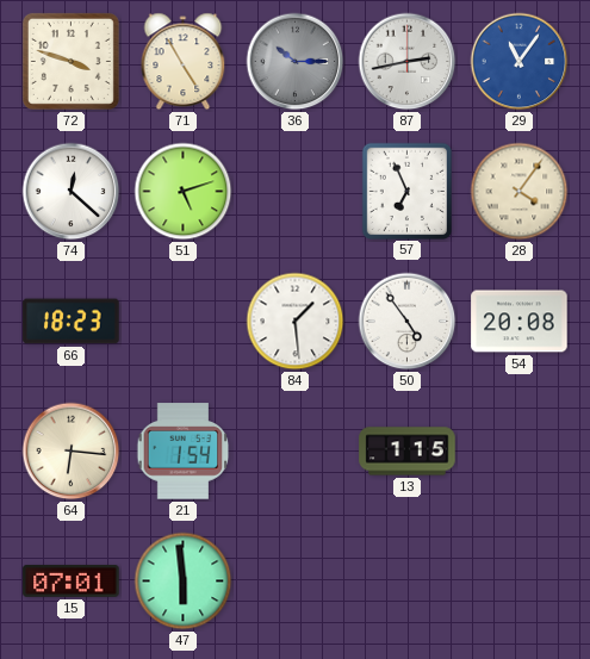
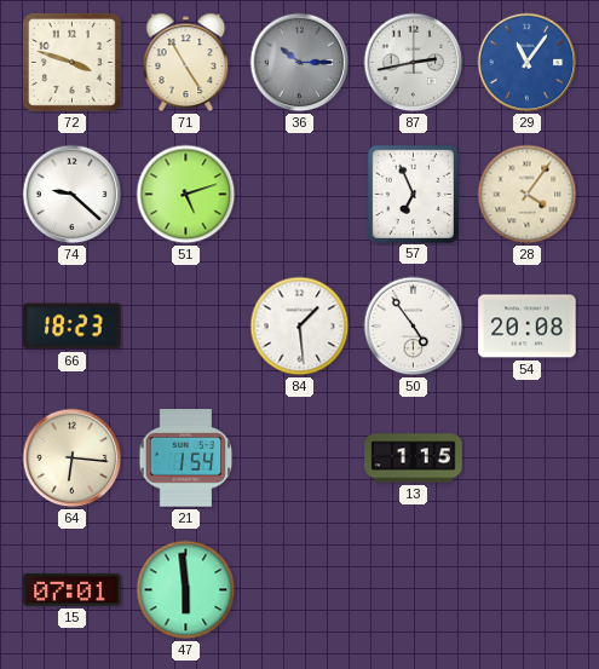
74: 12:22 -> 9:22
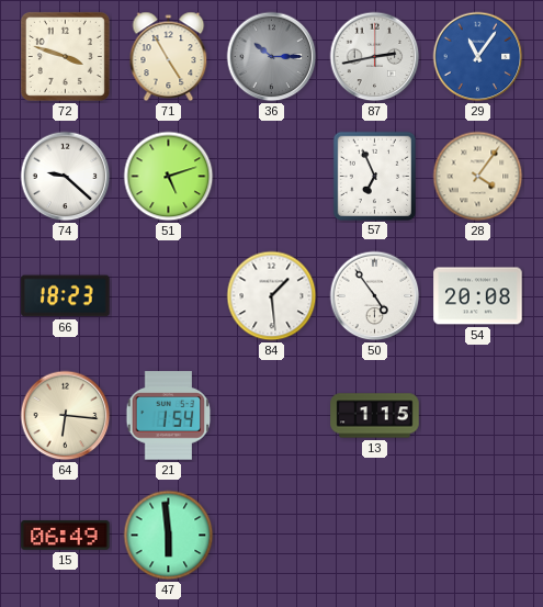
15: 07:01 -> 06:49
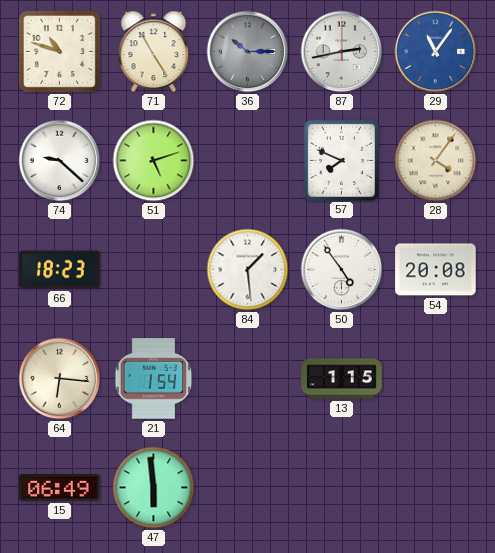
72: 3:48 -> 10:48
57: 6:56 -> 7:49
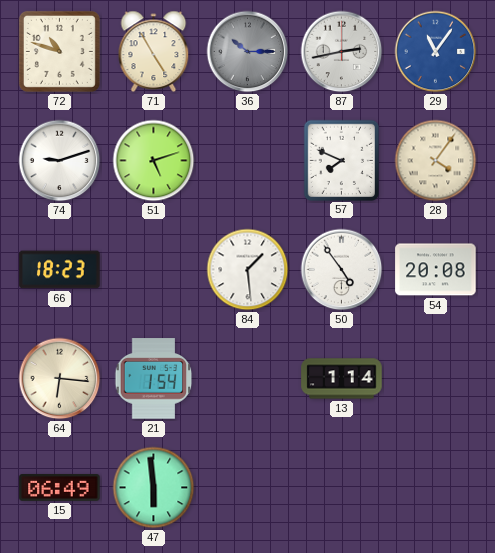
74: 9:22 -> 9:12
13: 1:15 -> 1:14
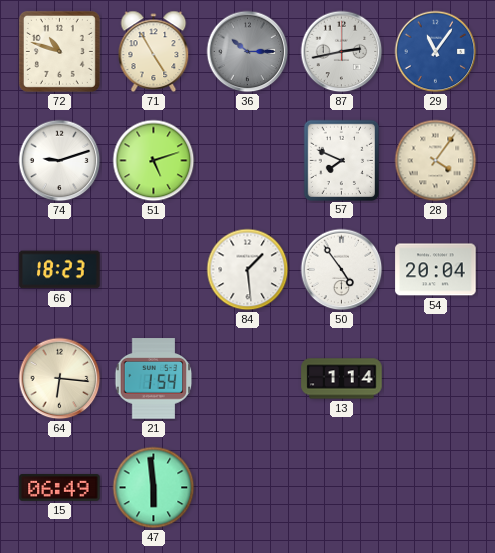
54: 20:08 -> 20:04
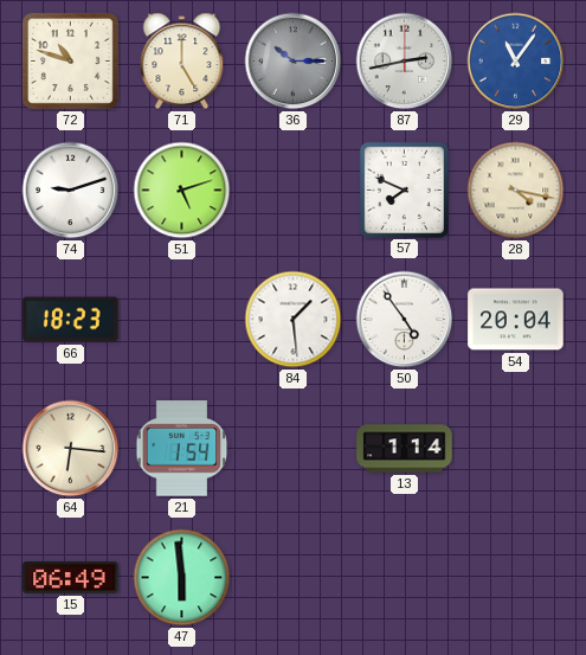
71: 4:55 -> 5:00
28: 4:06 -> 4:17
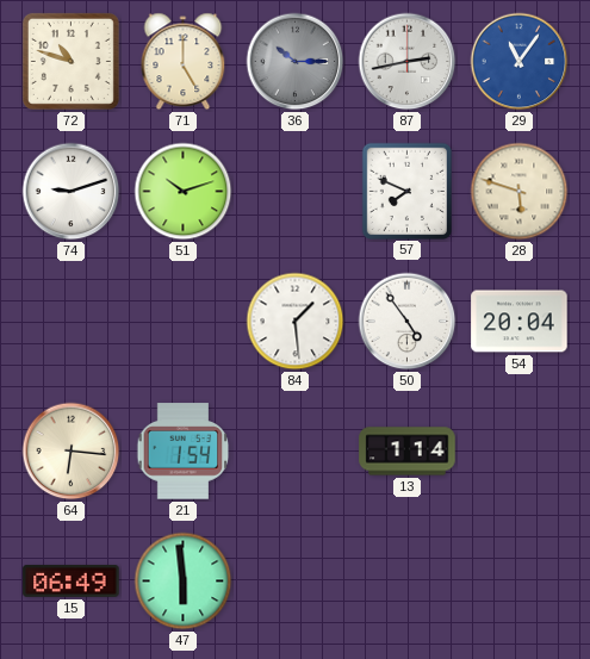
51: 5:12 -> 10:12
28: 4:17 -> 5:48
66: 18:23 -> none
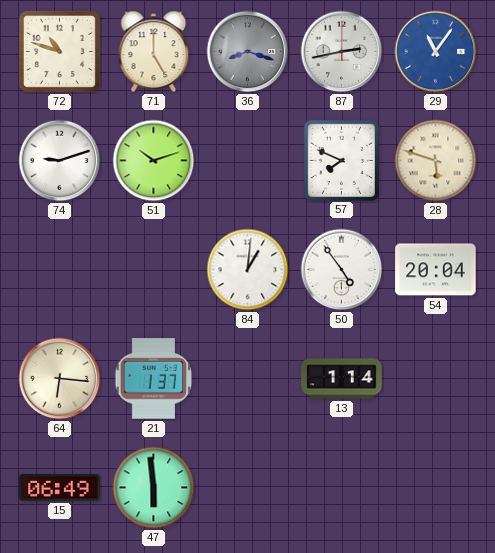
36: 10:15 -> 8:18
84: 1:29 -> 1:01
21: 1:54 -> 1:37
